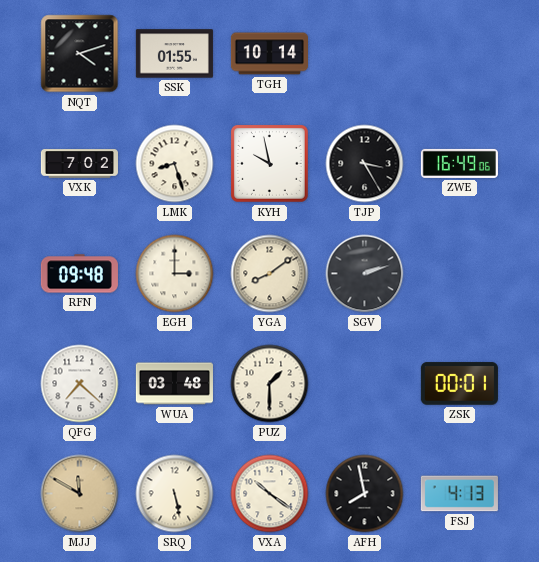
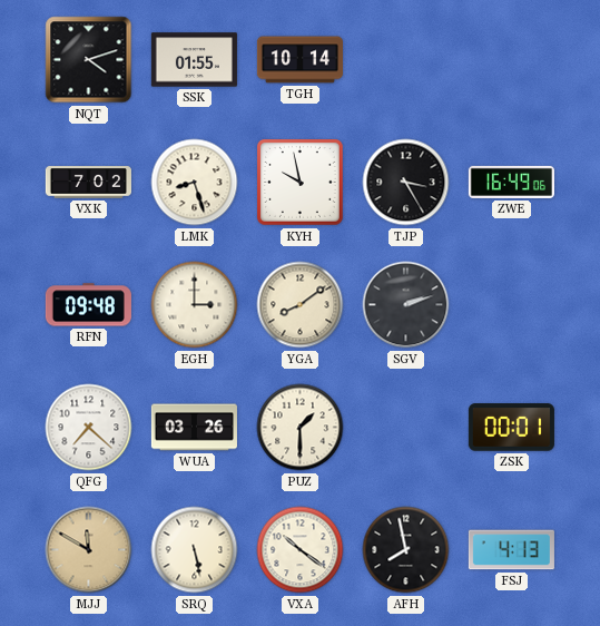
WUA: 03:48 -> 03:26
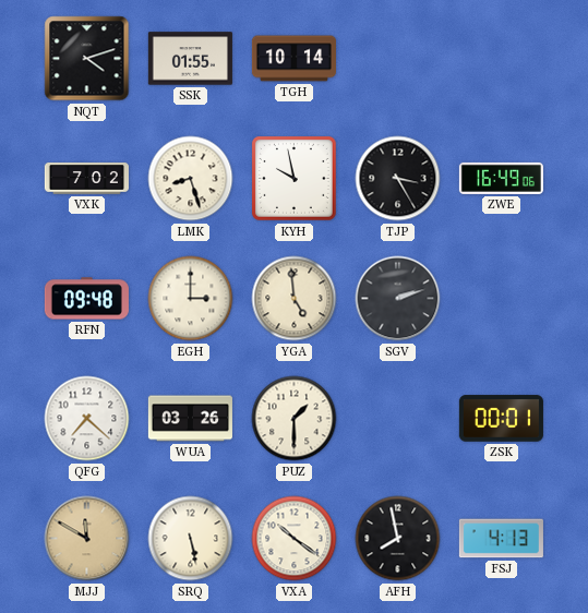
YGA: 8:09 -> 4:59
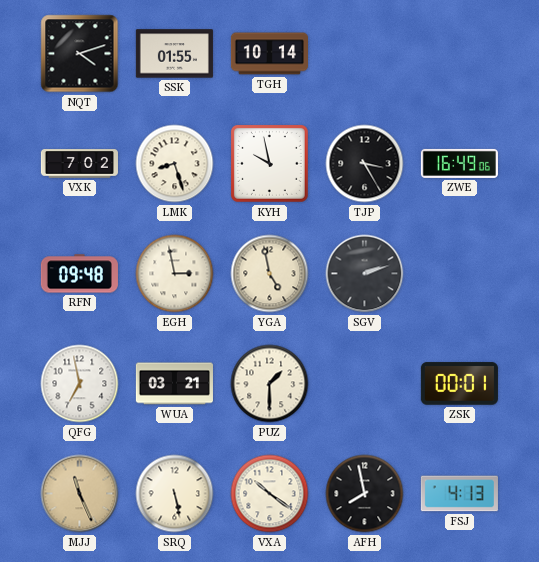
EGH: 3:00 -> 2:58
YGA: 4:59 -> 4:58
QFG: 7:22 -> 6:58
WUA: 03:26 -> 03:21
MJJ: 11:50 -> 11:26
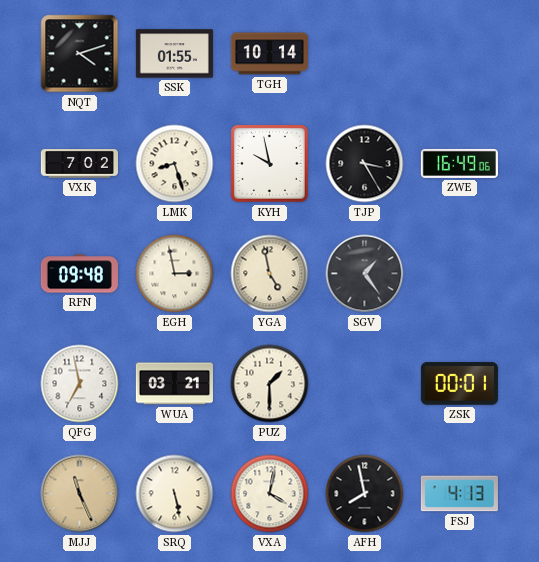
SGV: 2:12 -> 1:24
VXA: 10:21 -> 4:02
